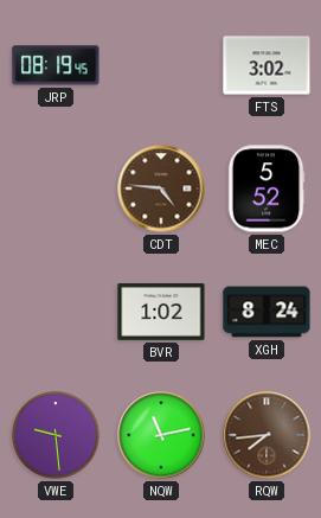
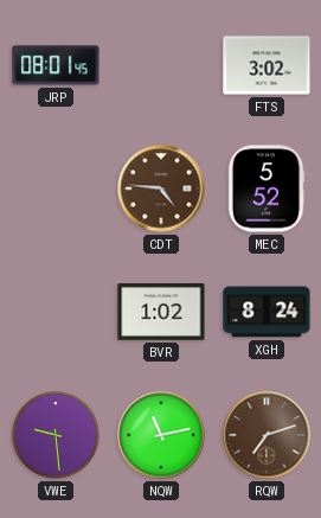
JRP: 08:19 -> 08:01
RQW: 7:44 -> 7:12
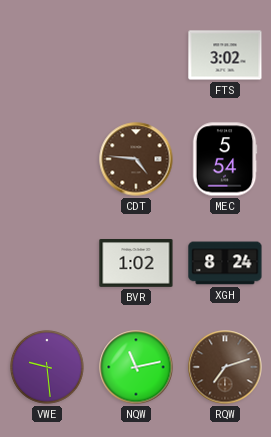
JRP: 08:01 -> none
MEC: 5:52 -> 5:54
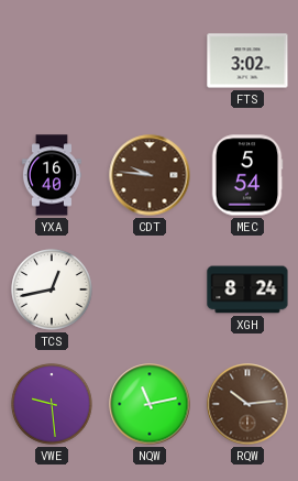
YXA: none -> 16:40
CDT: 4:46 -> 9:46
TCS: none -> 12:43
BVR: 1:02 -> none
RQW: 7:12 -> 10:14
